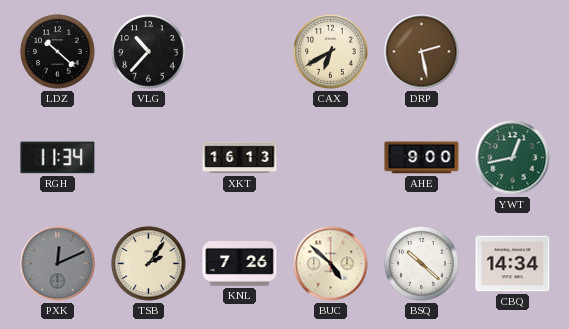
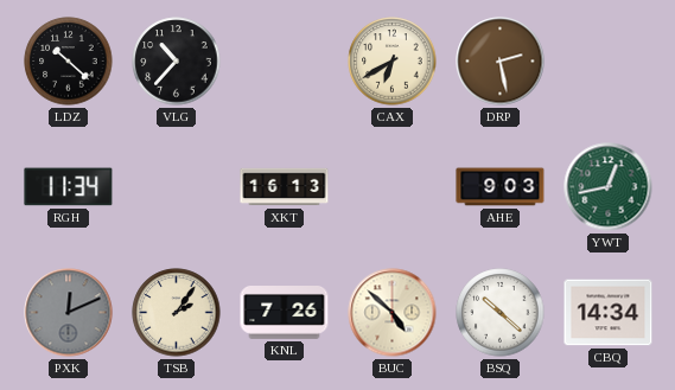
AHE: 9:00 -> 9:03
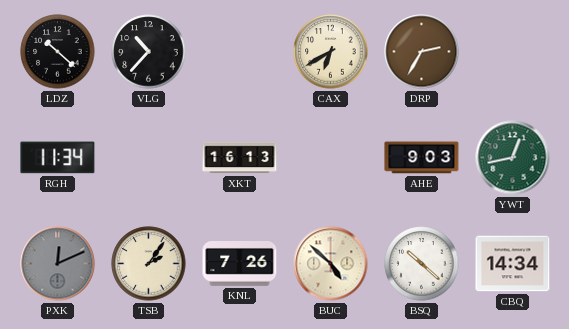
DRP: 2:28 -> 2:35
